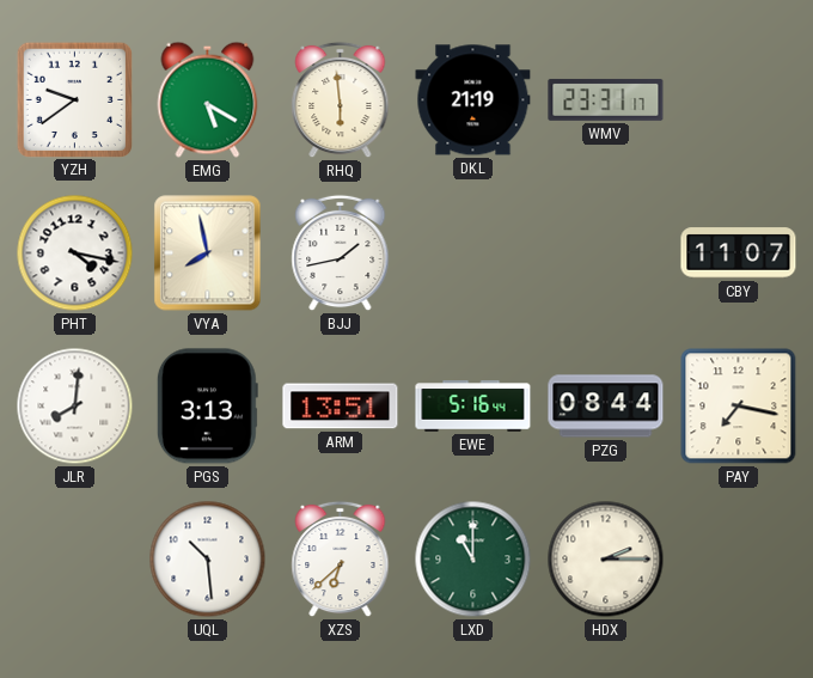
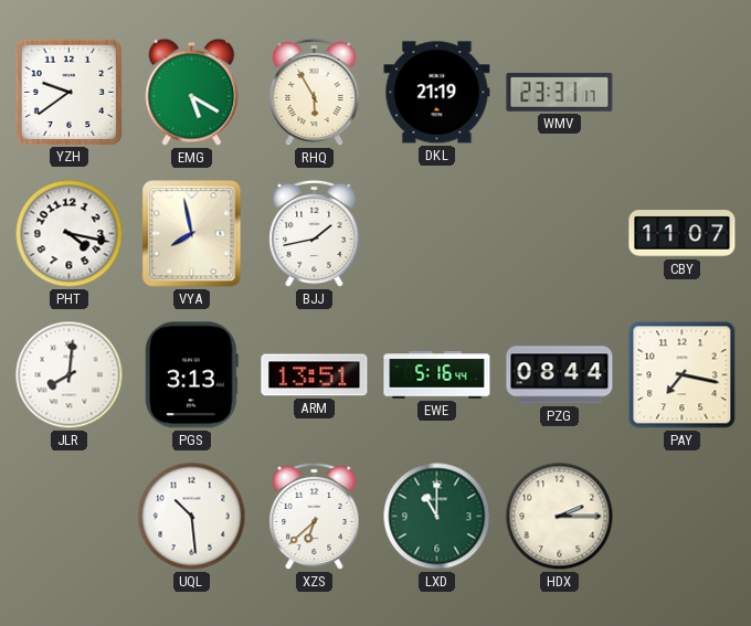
RHQ: 5:59 -> 5:55
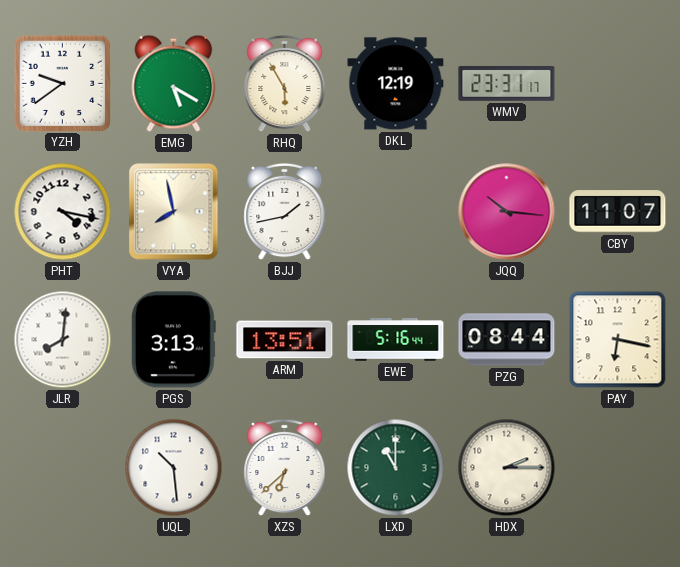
DKL: 21:19 -> 12:19
JQQ: none -> 10:16
PAY: 7:17 -> 6:17
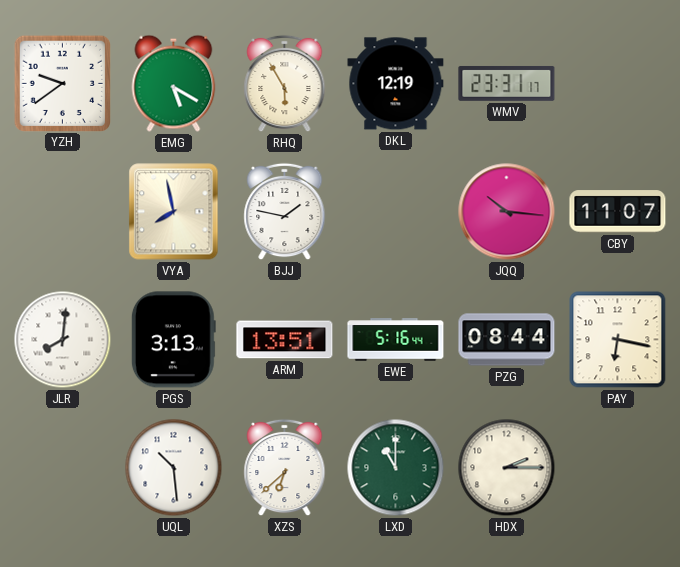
PHT: 4:17 -> none
BJJ: 1:43 -> 1:47
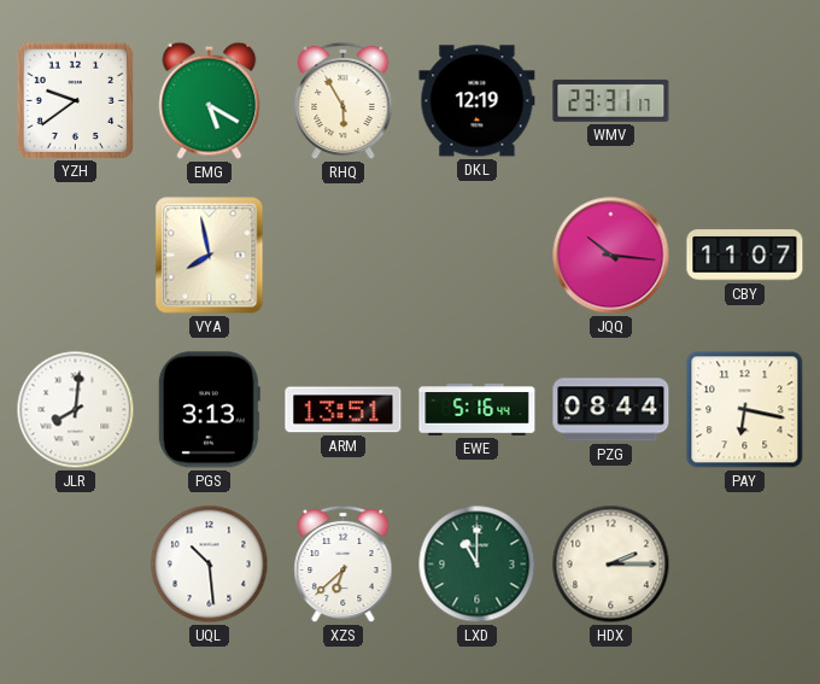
BJJ: 1:47 -> none
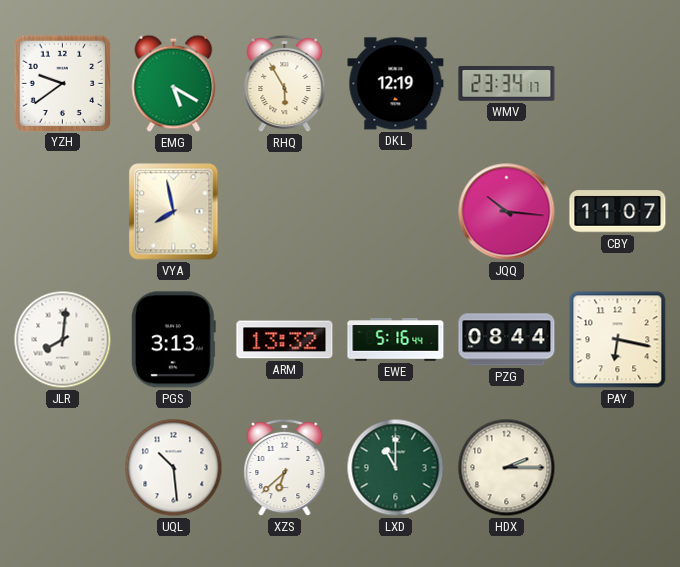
WMV: 23:31 -> 23:34
ARM: 13:51 -> 13:32
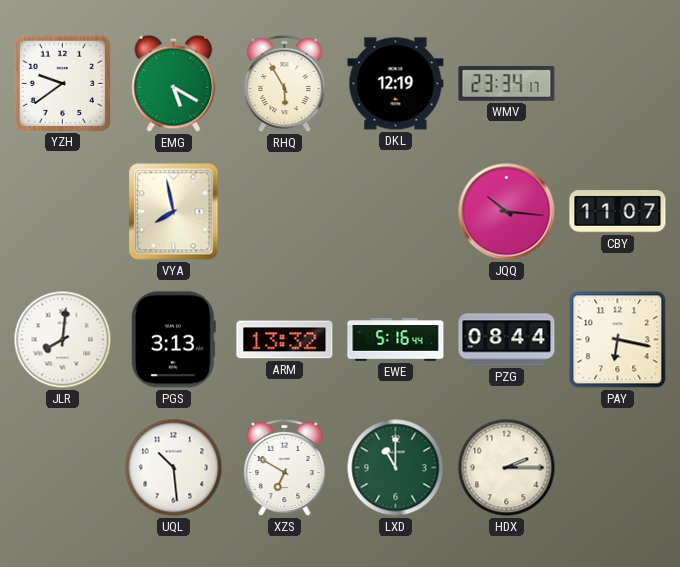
XZS: 6:38 -> 6:50
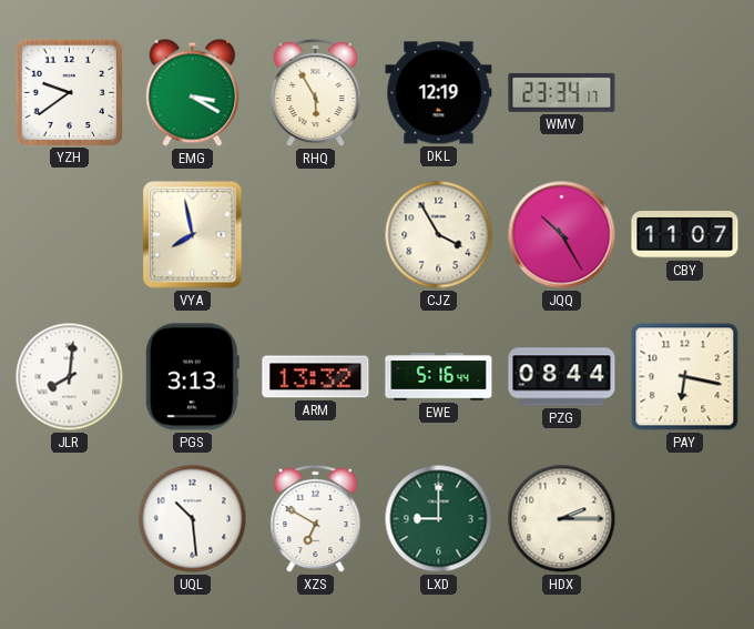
EMG: 5:20 -> 3:20
CJZ: none -> 3:55
JQQ: 10:16 -> 10:25
LXD: 11:00 -> 9:00
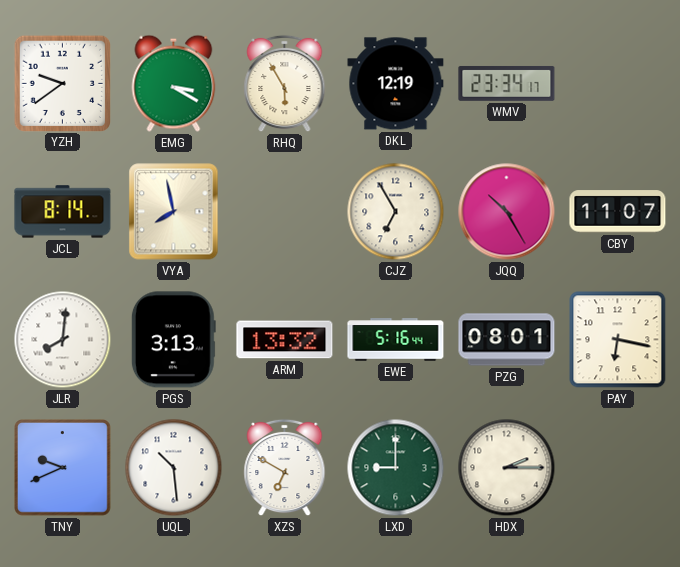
JCL: none -> 8:14
CJZ: 3:55 -> 6:55
PZG: 08:44 -> 08:01
TNY: none -> 9:41
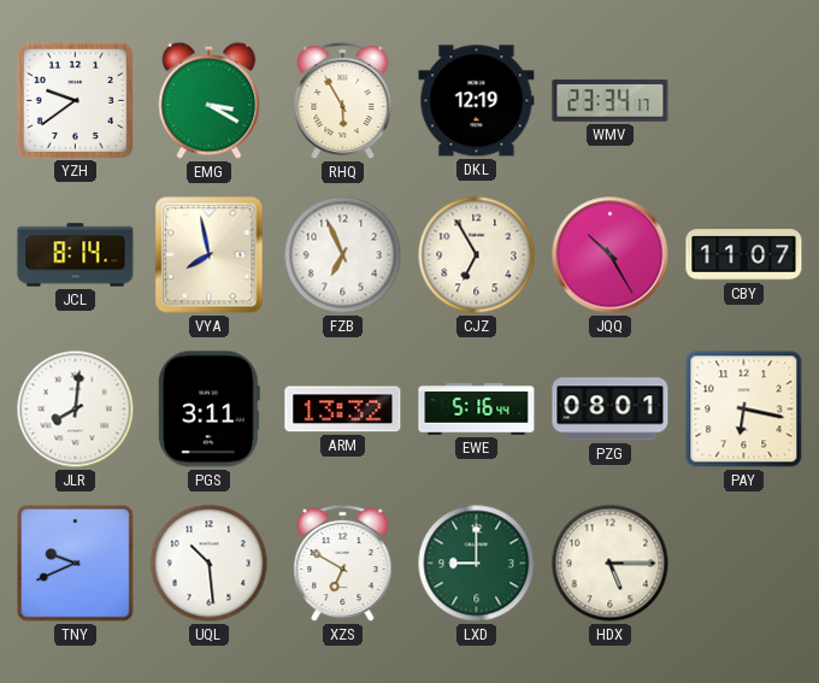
FZB: none -> 6:56
PGS: 3:13 -> 3:11
HDX: 2:15 -> 5:15
